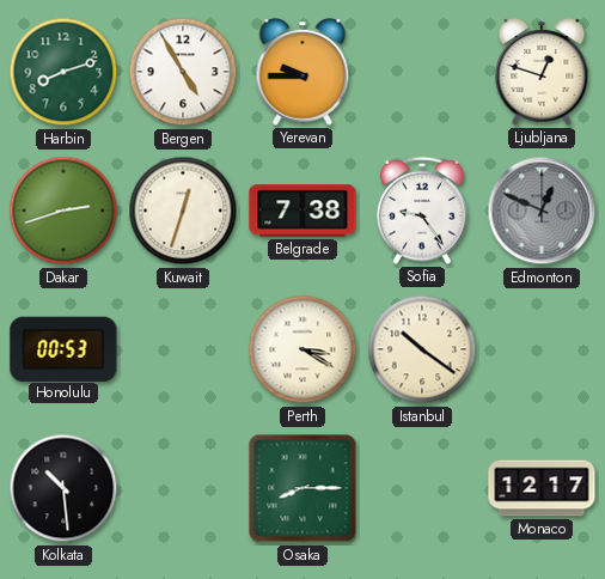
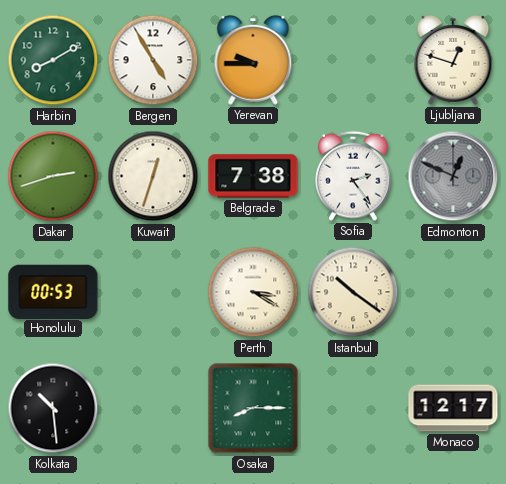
Harbin: 8:12 -> 8:10
Sofia: 9:24 -> 2:24
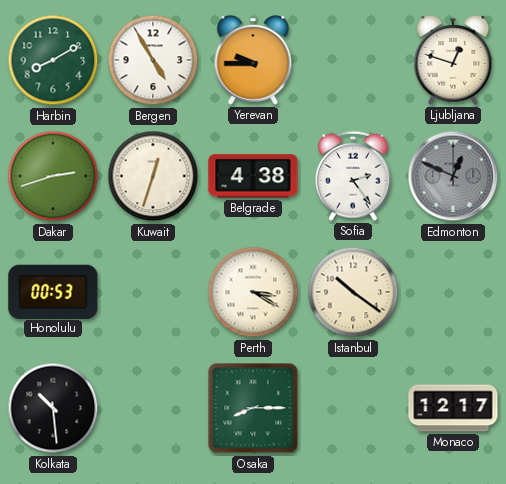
Belgrade: 7:38 -> 4:38
